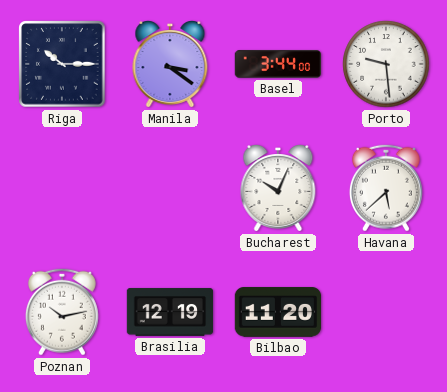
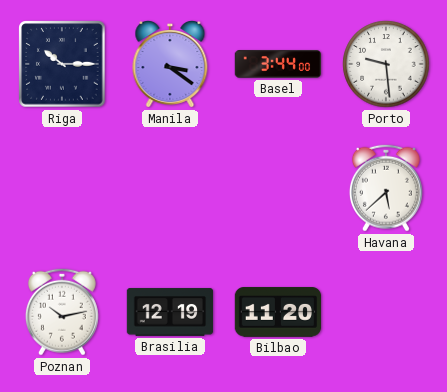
Bucharest: 10:04 -> none
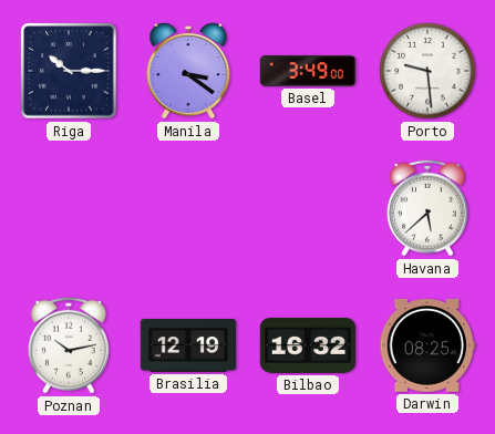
Basel: 3:44 -> 3:49
Bilbao: 11:20 -> 16:32
Darwin: none -> 08:25
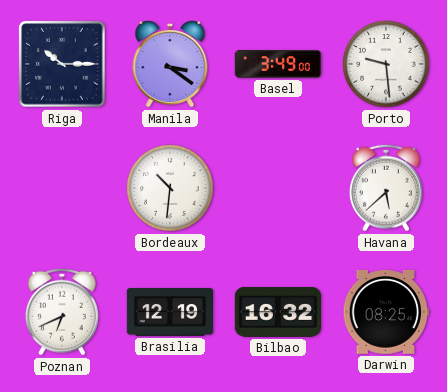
Bordeaux: none -> 10:31
Poznan: 10:13 -> 6:41
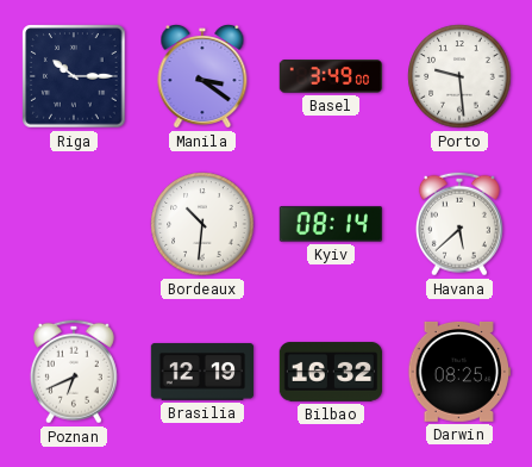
Kyiv: none -> 08:14
